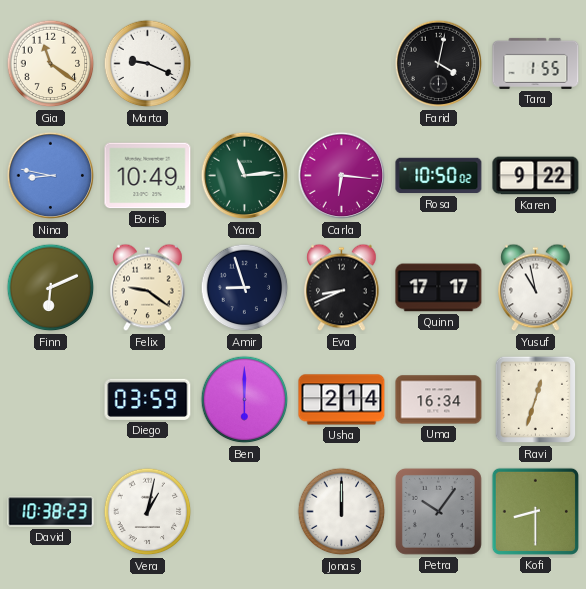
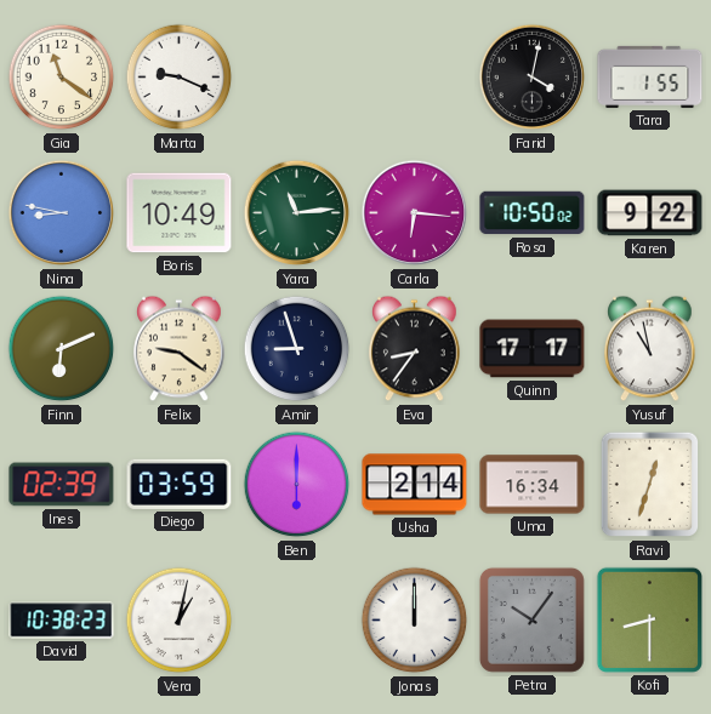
Eva: 8:41 -> 8:36
Ines: none -> 02:39
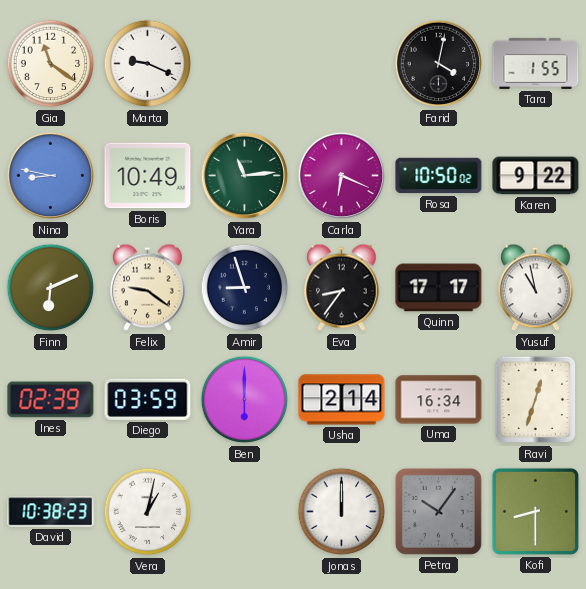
Carla: 6:16 -> 6:19
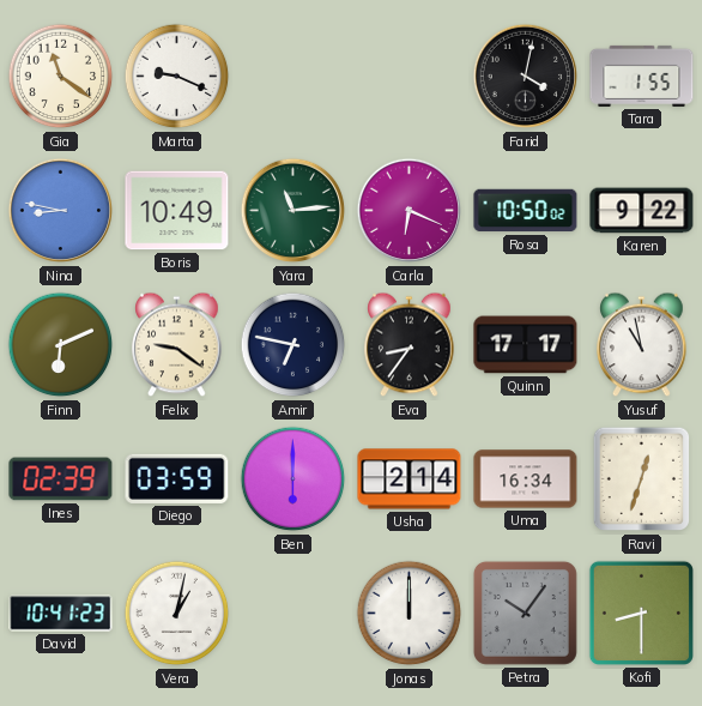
Amir: 8:57 -> 6:47
David: 10:38 -> 10:41
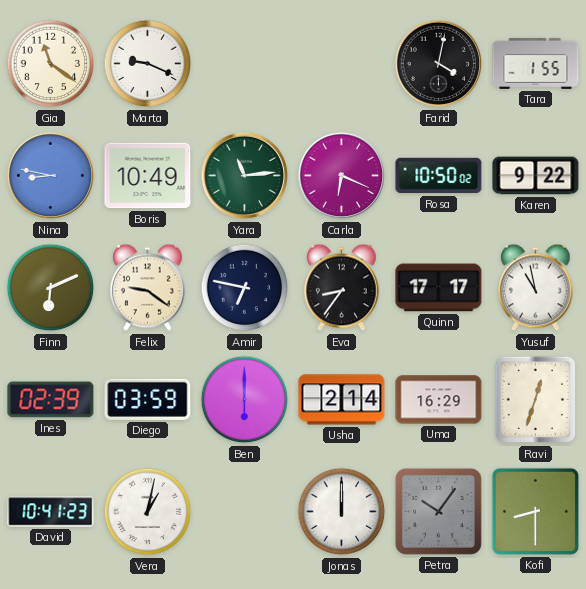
Uma: 16:34 -> 16:29
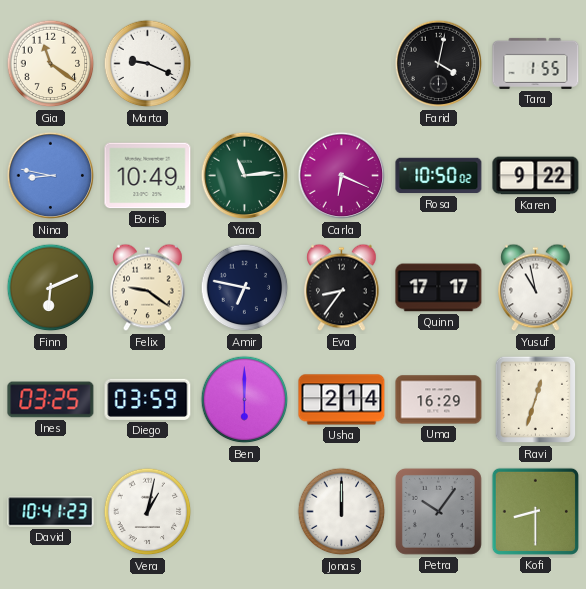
Ines: 02:39 -> 03:25
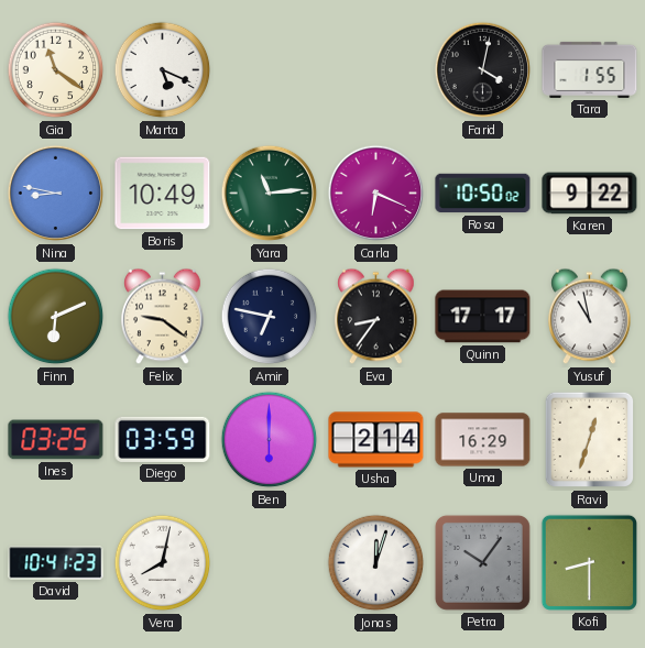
Marta: 9:19 -> 5:19
Vera: 1:02 -> 8:02
Jonas: 12:00 -> 12:03
